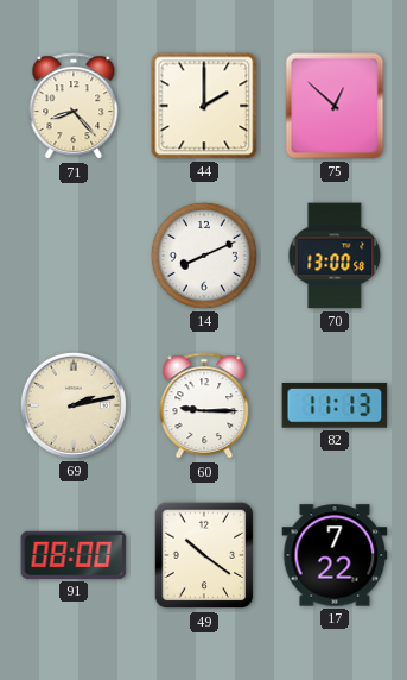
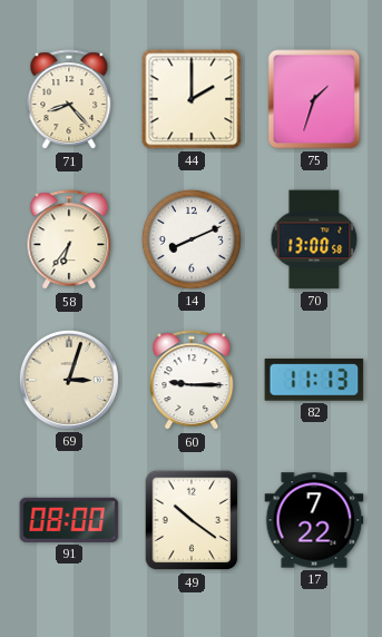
75: 12:52 -> 1:33
58: none -> 6:36
69: 2:13 -> 3:03
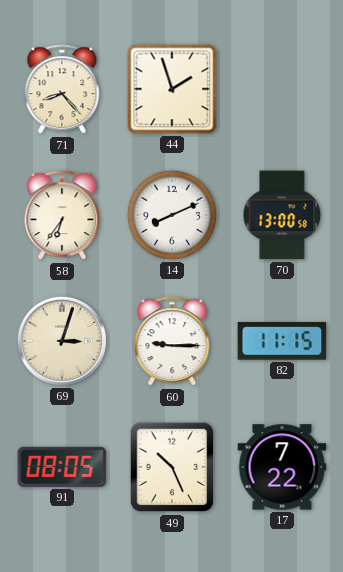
44: 2:00 -> 1:57
75: 1:33 -> none
82: 11:13 -> 11:15
91: 08:00 -> 08:05
49: 10:21 -> 10:26
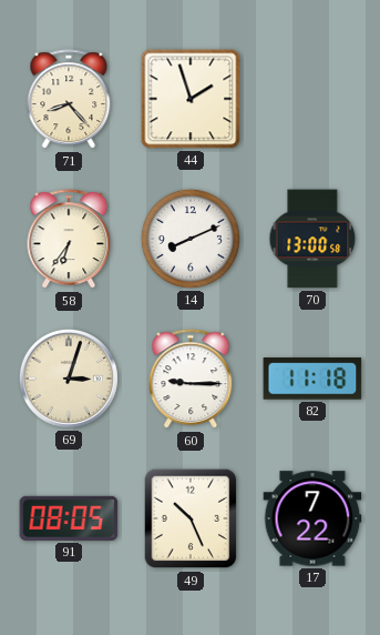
82: 11:15 -> 11:18
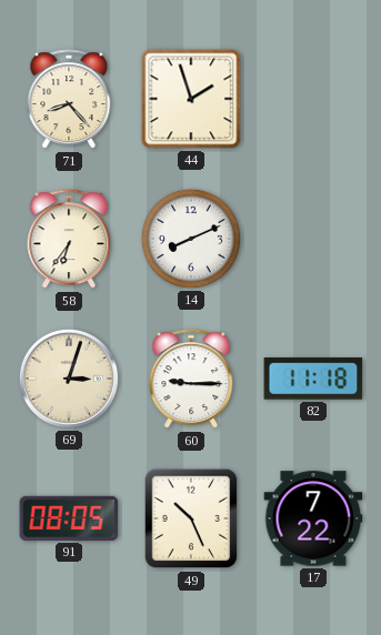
70: 13:00 -> none
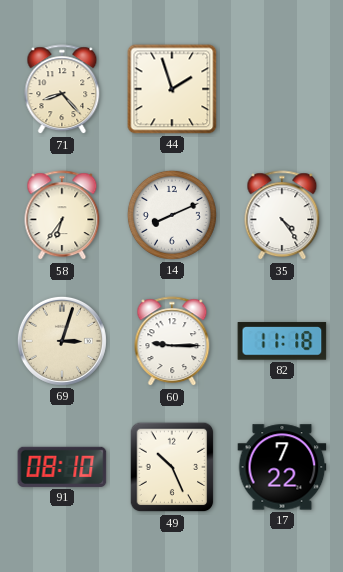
35: none -> 4:24
91: 08:05 -> 08:10
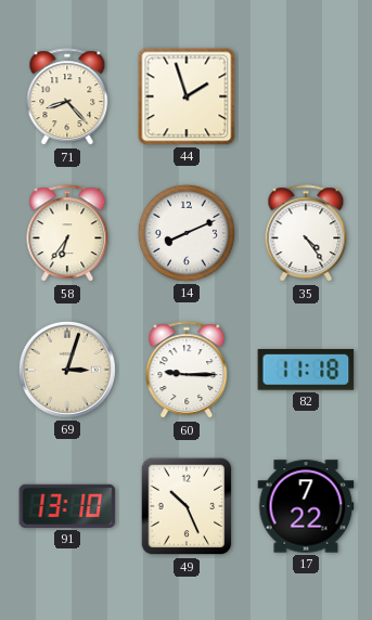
91: 08:10 -> 13:10
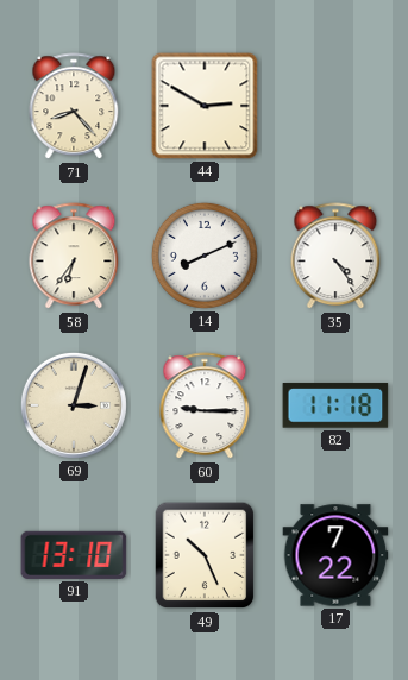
44: 1:57 -> 2:50
